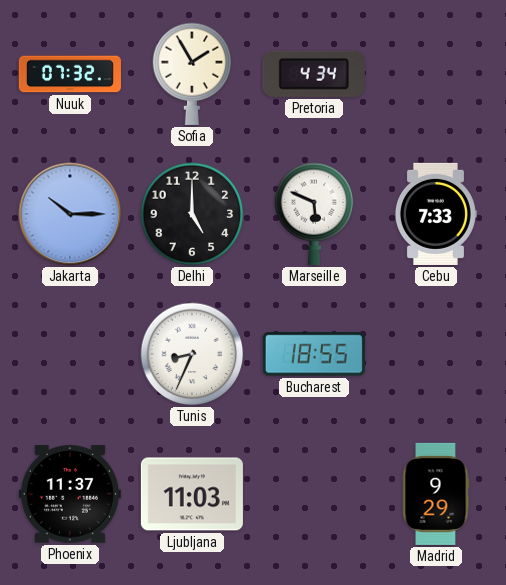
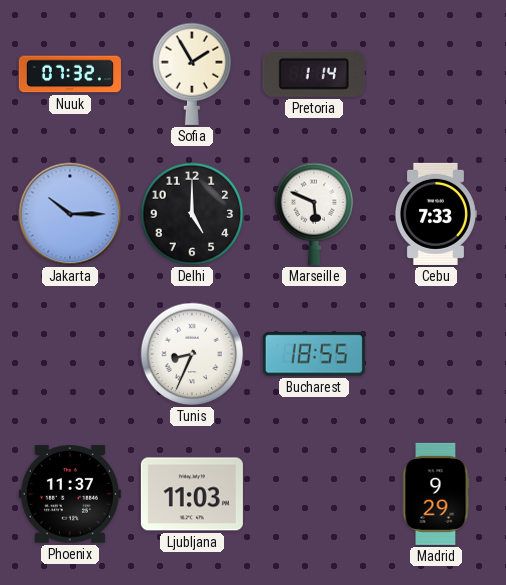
Pretoria: 4:34 -> 1:14
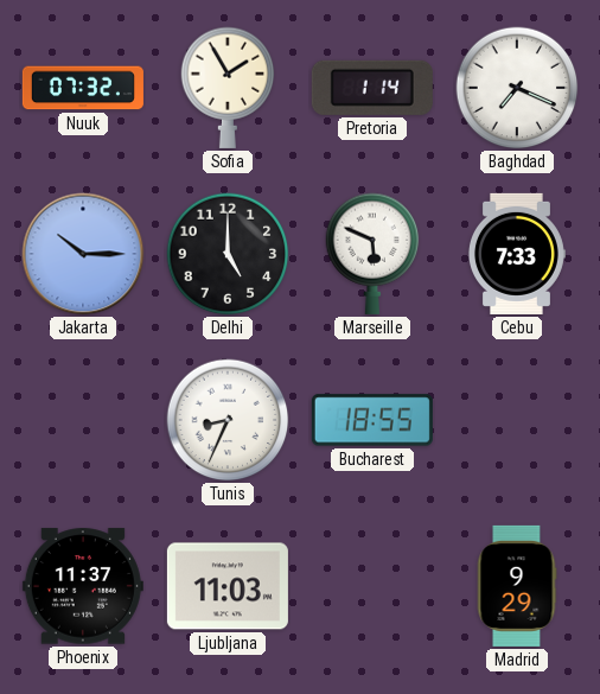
Baghdad: none -> 7:19
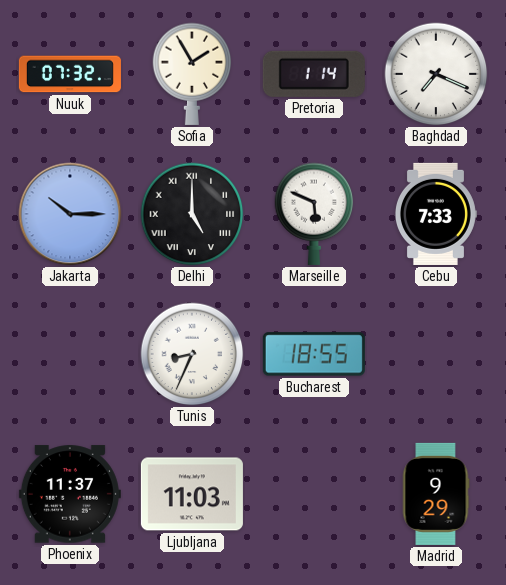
Delhi numerals: Arabic -> Roman
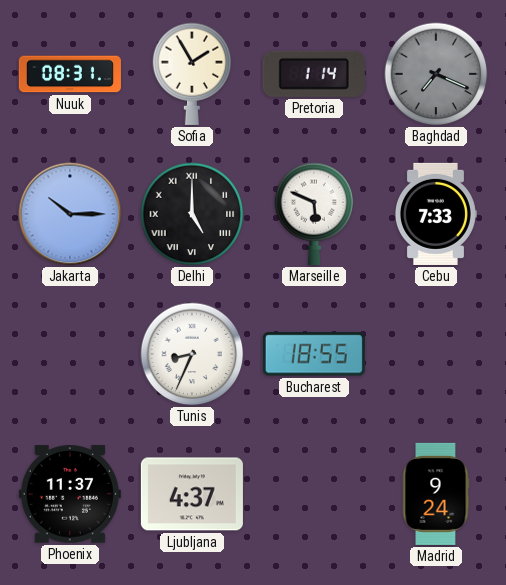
Nuuk: 07:32 -> 08:31
Baghdad dial: white -> grey
Ljubljana: 11:03 -> 4:37
Madrid: 9:29 -> 9:24
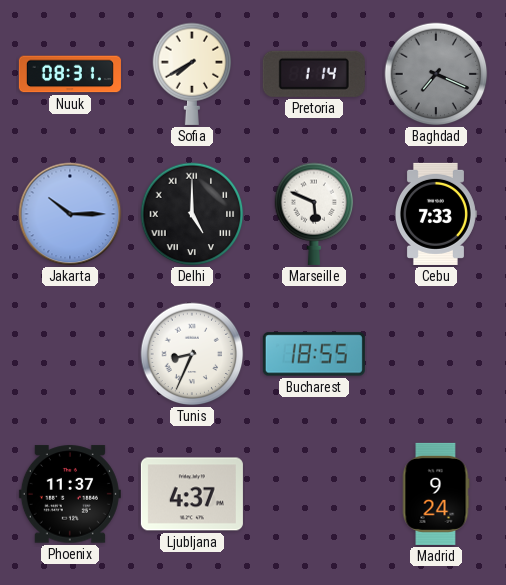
Sofia: 1:55 -> 7:40
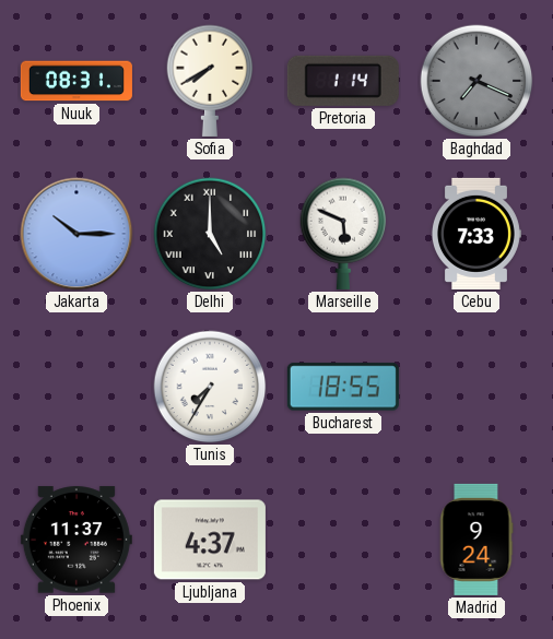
Tunis: 8:34 -> 7:35
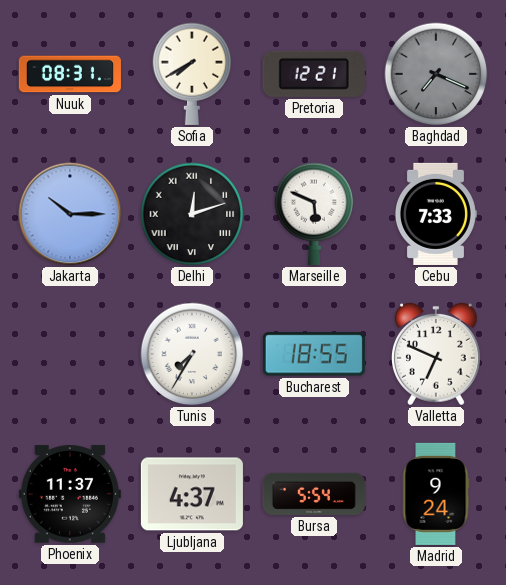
Pretoria: 1:14 -> 12:21
Delhi: 5:00 -> 12:12
Valletta: none -> 6:49
Bursa: none -> 5:54
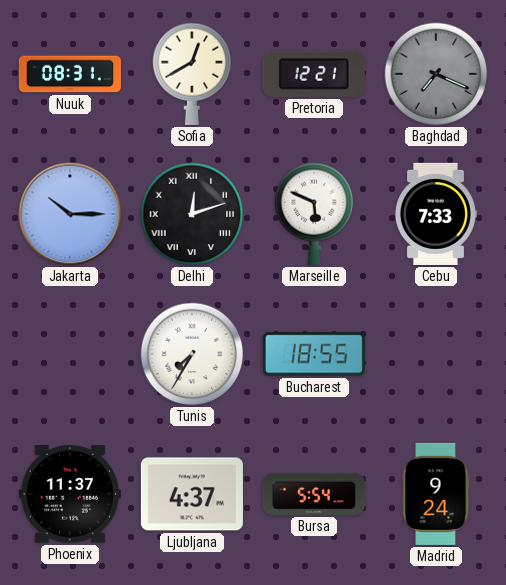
Sofia: 7:40 -> 12:40
Valletta: 6:49 -> none
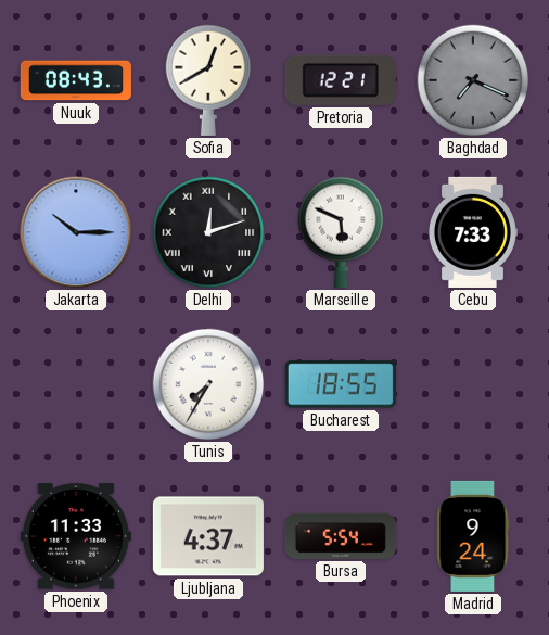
Nuuk: 08:31 -> 08:43
Phoenix: 11:37 -> 11:33
